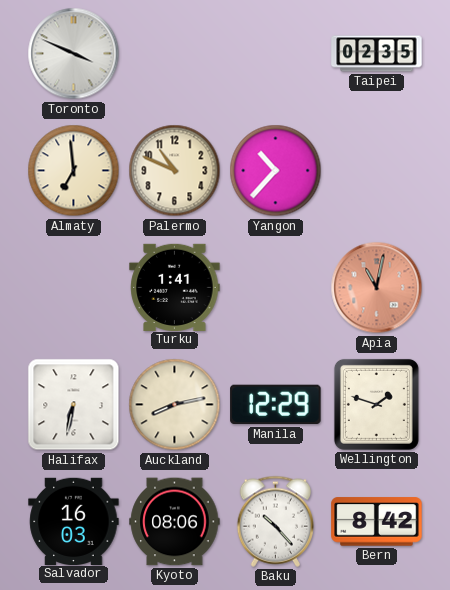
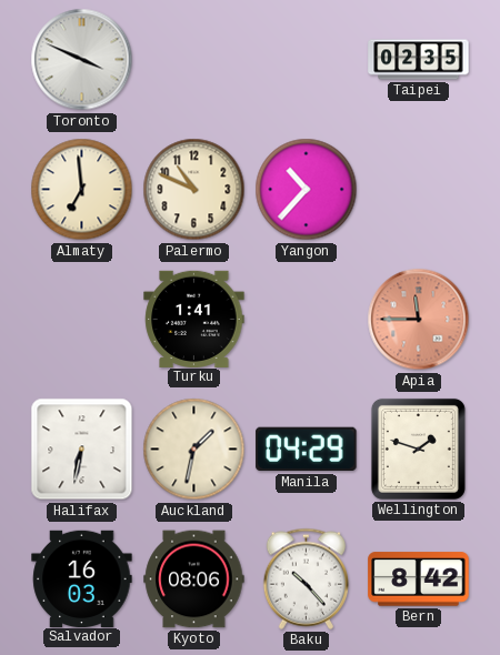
Apia: 11:02 -> 11:45
Auckland: 8:13 -> 1:32
Manila: 12:29 -> 04:29
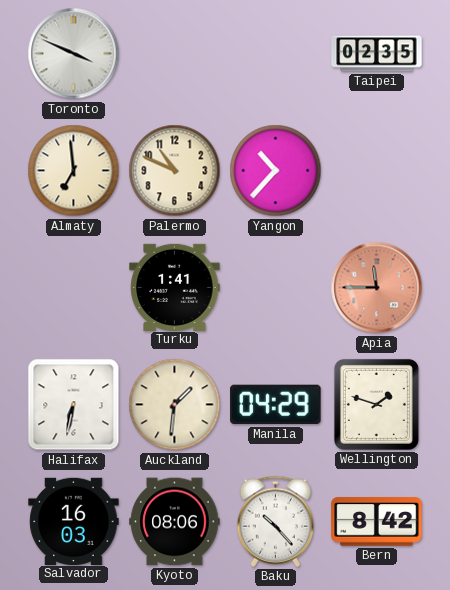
Auckland: 1:32 -> 1:31
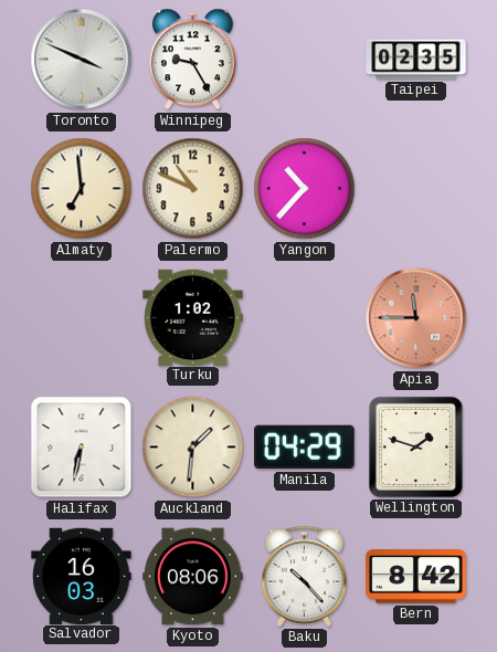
Winnipeg: none -> 9:25
Turku: 1:41 -> 1:02
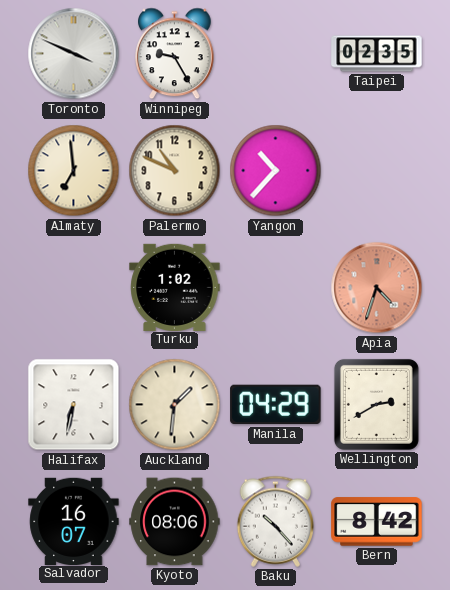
Apia: 11:45 -> 4:33
Wellington: 1:48 -> 2:40
Salvador: 16:03 -> 16:07
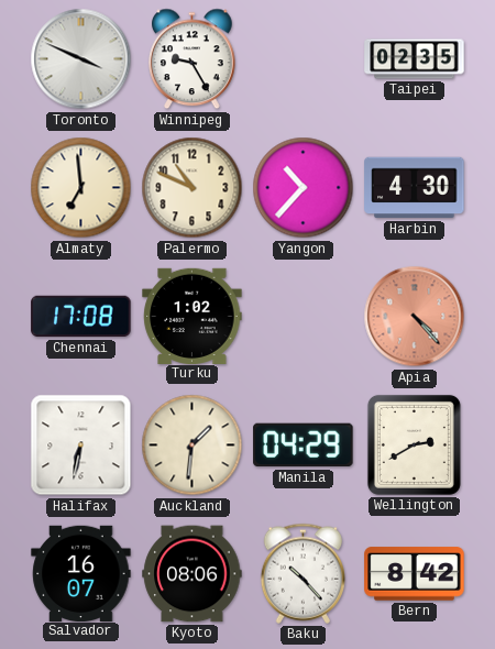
Harbin: none -> 4:30
Chennai: none -> 17:08
Apia: 4:33 -> 4:23
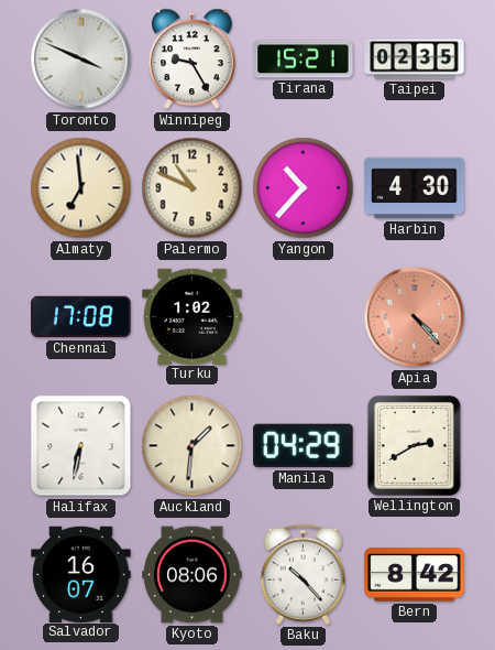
Tirana: none -> 15:21
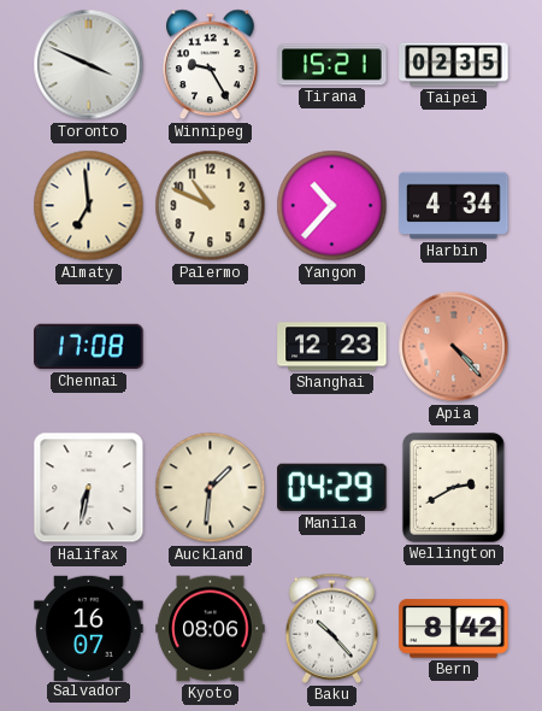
Harbin: 4:30 -> 4:34
Turku: 1:02 -> none
Shanghai: none -> 12:23
